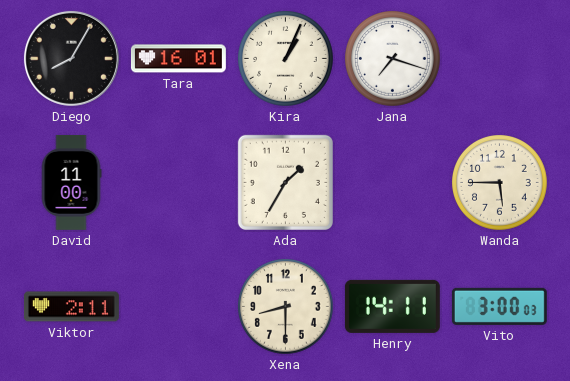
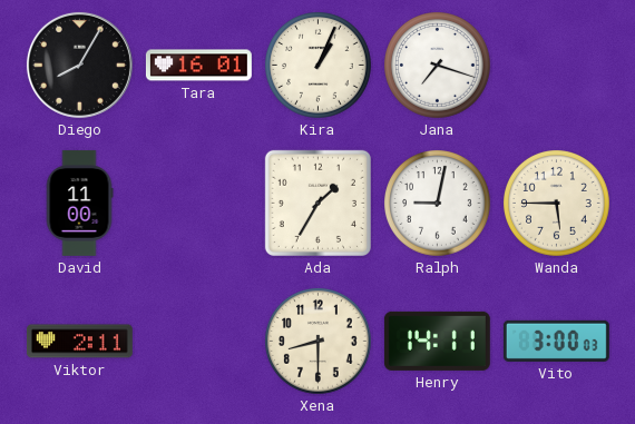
Ralph: none -> 9:02
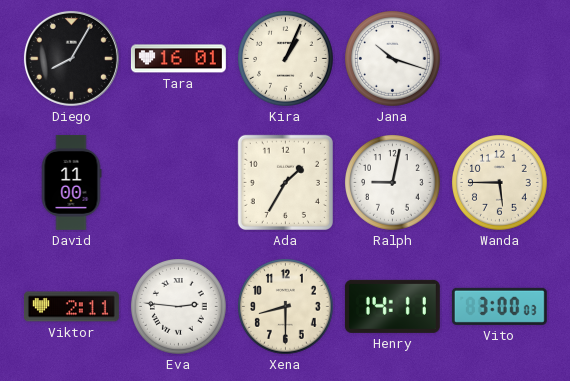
Jana: 7:18 -> 10:18
Eva: none -> 2:46
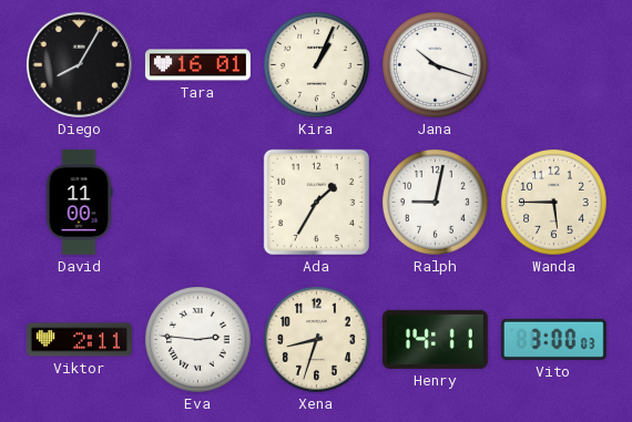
Xena: 8:30 -> 8:33
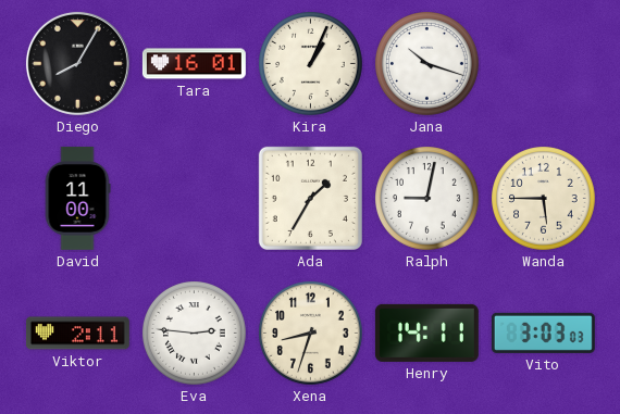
Vito: 3:00 -> 3:03
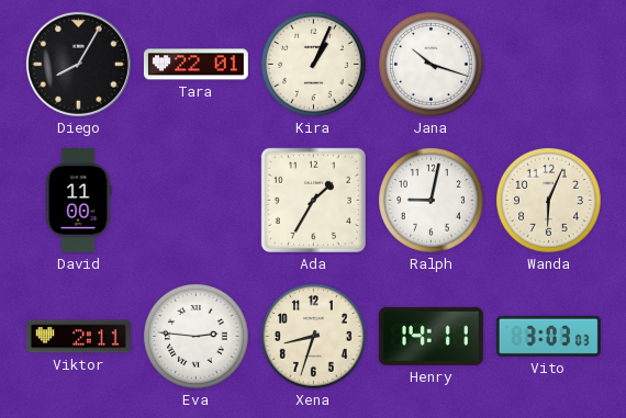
Tara: 16:01 -> 22:01
Wanda: 5:45 -> 6:04
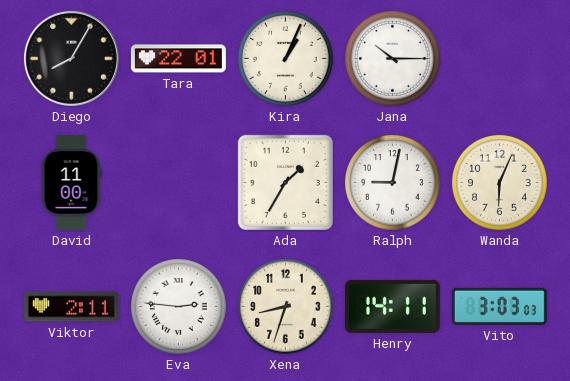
Jana: 10:18 -> 10:15
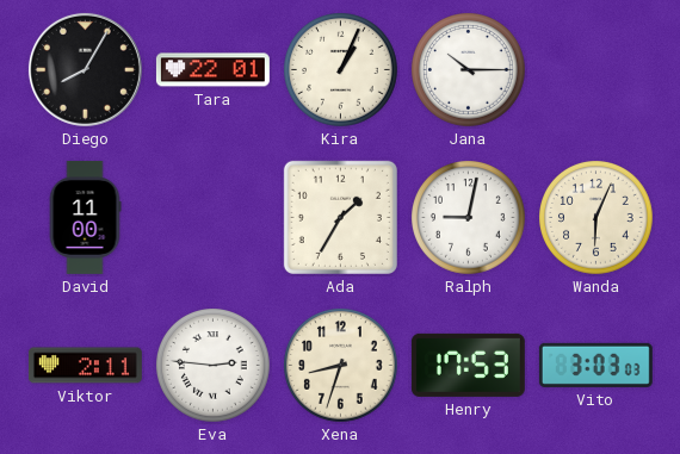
Henry: 14:11 -> 17:53
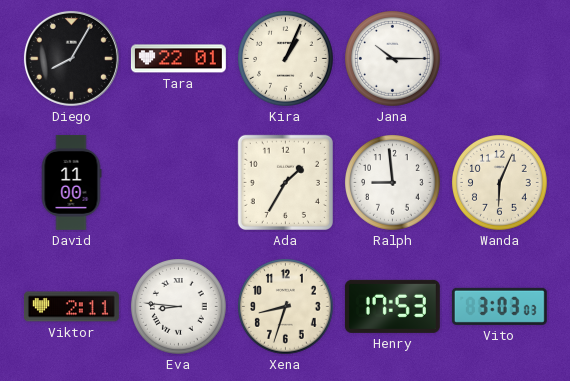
Ralph: 9:02 -> 8:59
Eva: 2:46 -> 8:46
